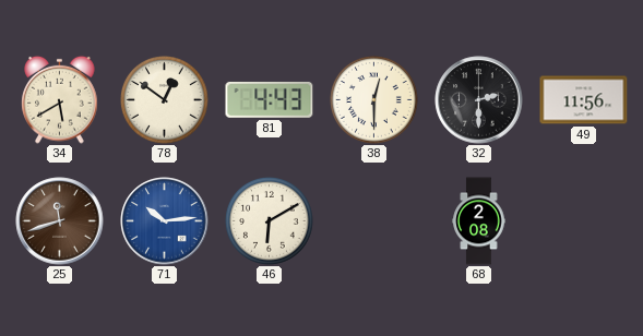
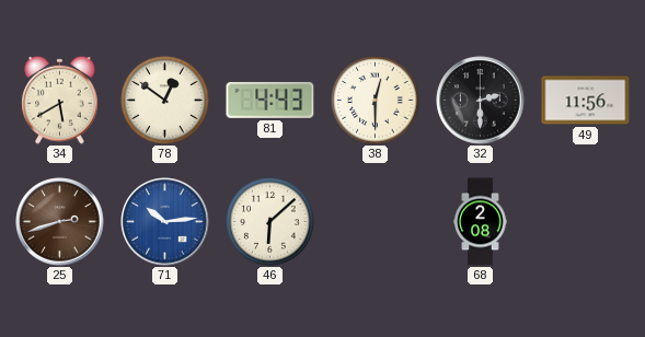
25: 11:42 -> 2:42
46: 6:10 -> 6:08
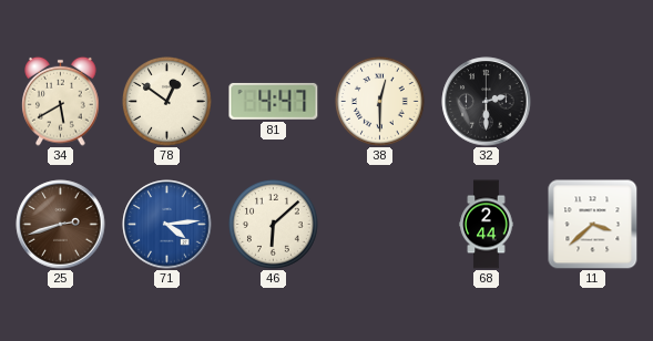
81: 4:43 -> 4:47
49: 11:56 -> none
71: 10:14 -> 4:14
68: 2:08 -> 2:44
11: none -> 3:38
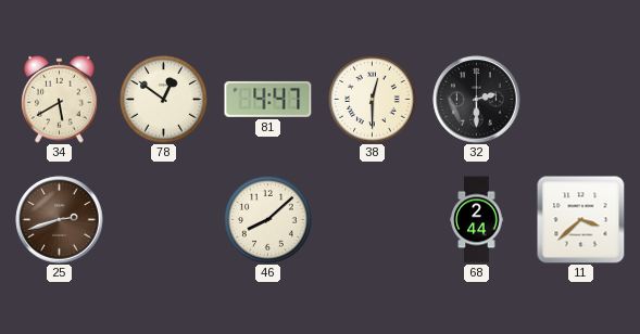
71: 4:14 -> none
46: 6:08 -> 8:08
